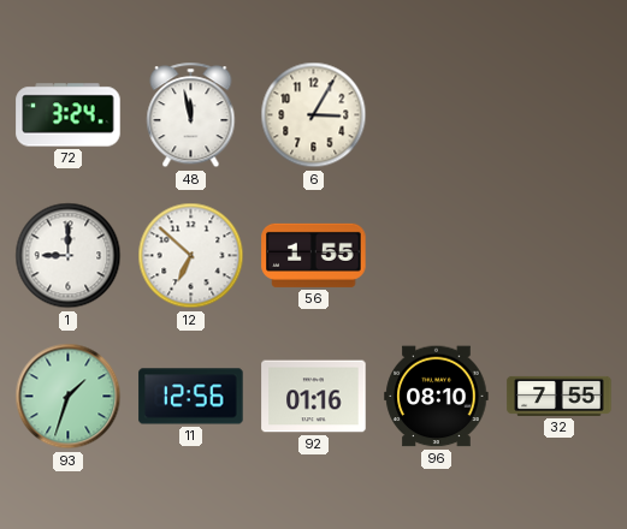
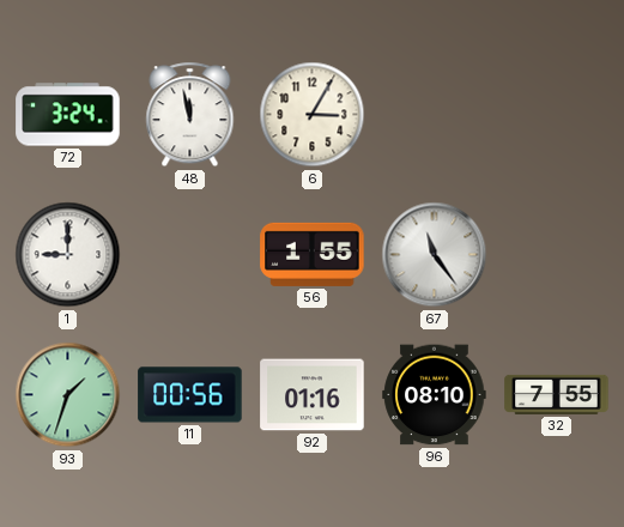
12: 6:52 -> none
67: none -> 11:24
11: 12:56 -> 00:56
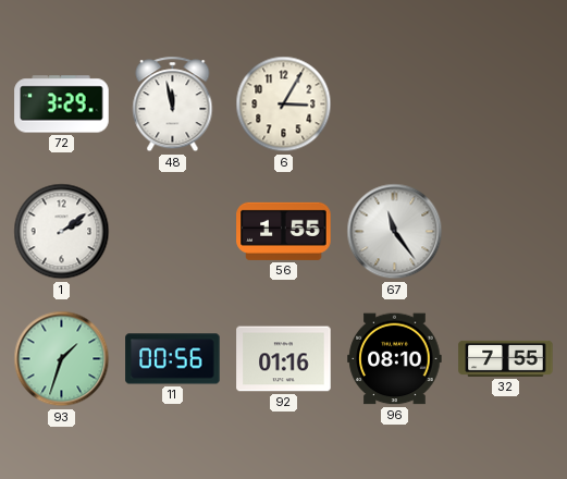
72: 3:24 -> 3:29
1: 9:00 -> 2:09
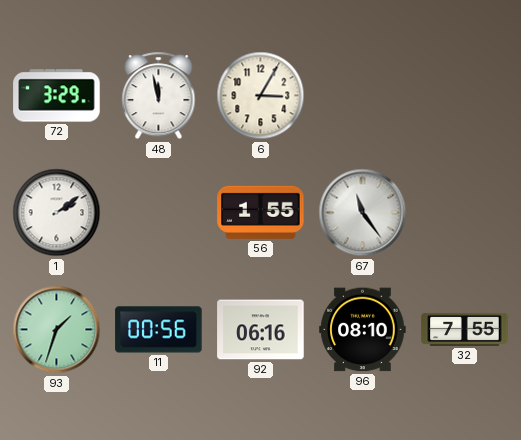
92: 01:16 -> 06:16
